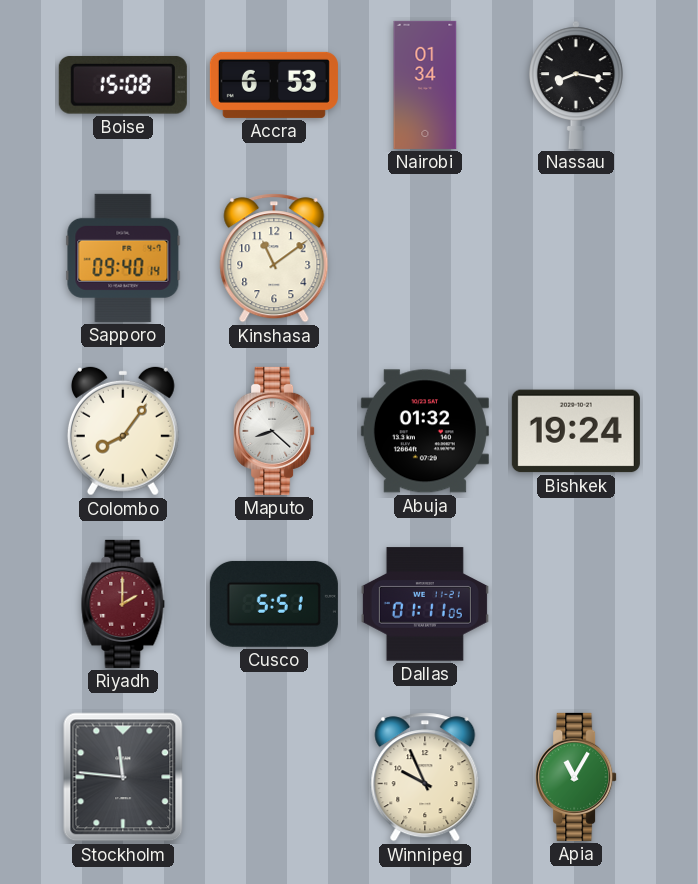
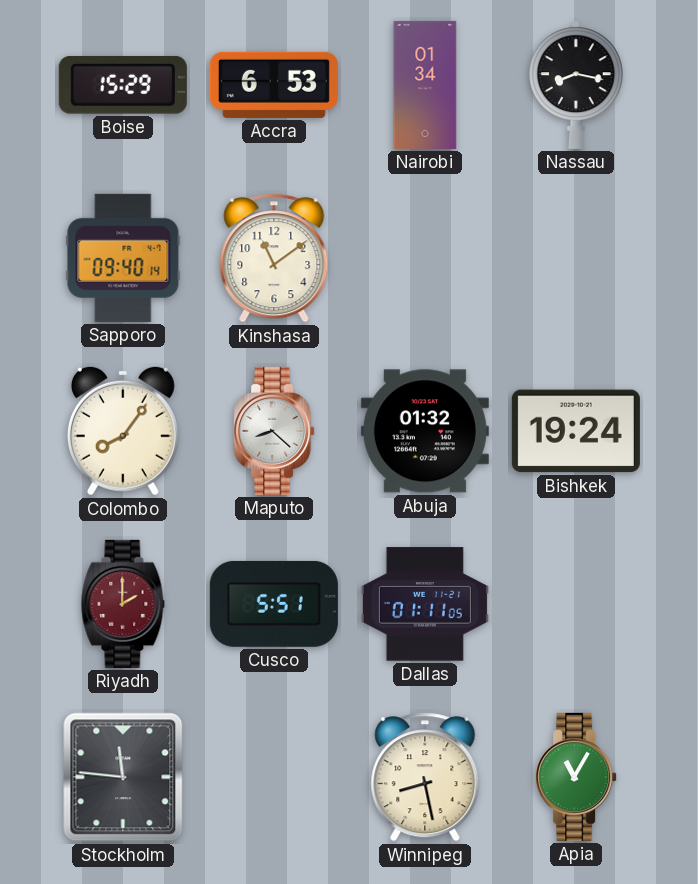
Boise: 15:08 -> 15:29
Winnipeg: 9:56 -> 8:28
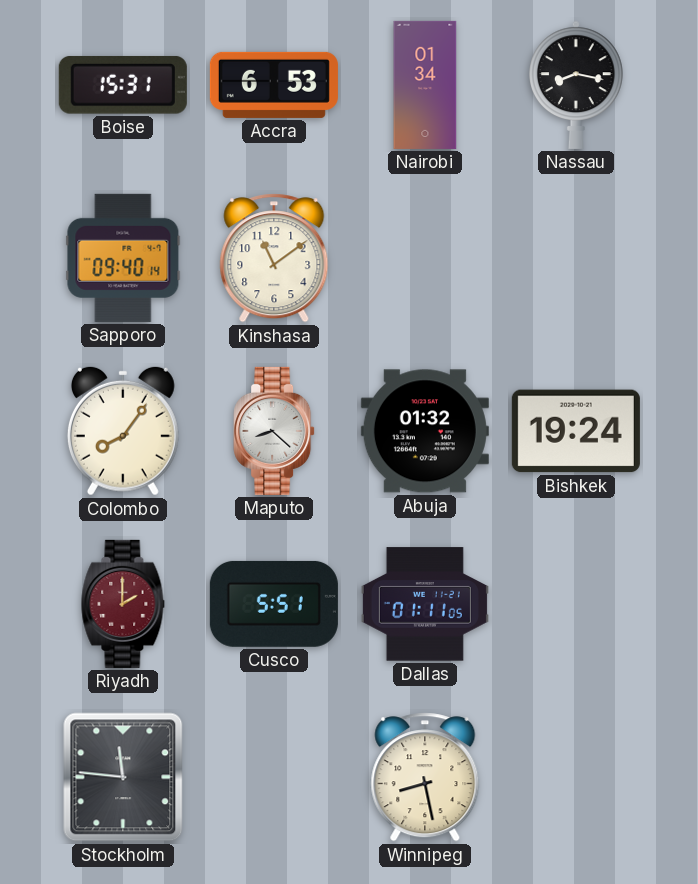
Boise: 15:29 -> 15:31
Apia: 11:05 -> none
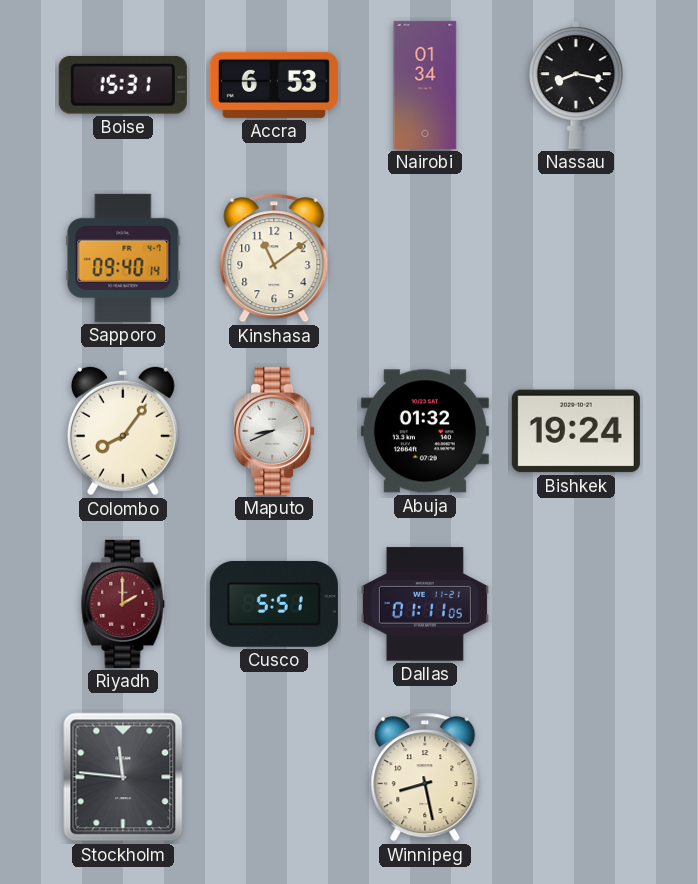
Maputo: 8:22 -> 8:41
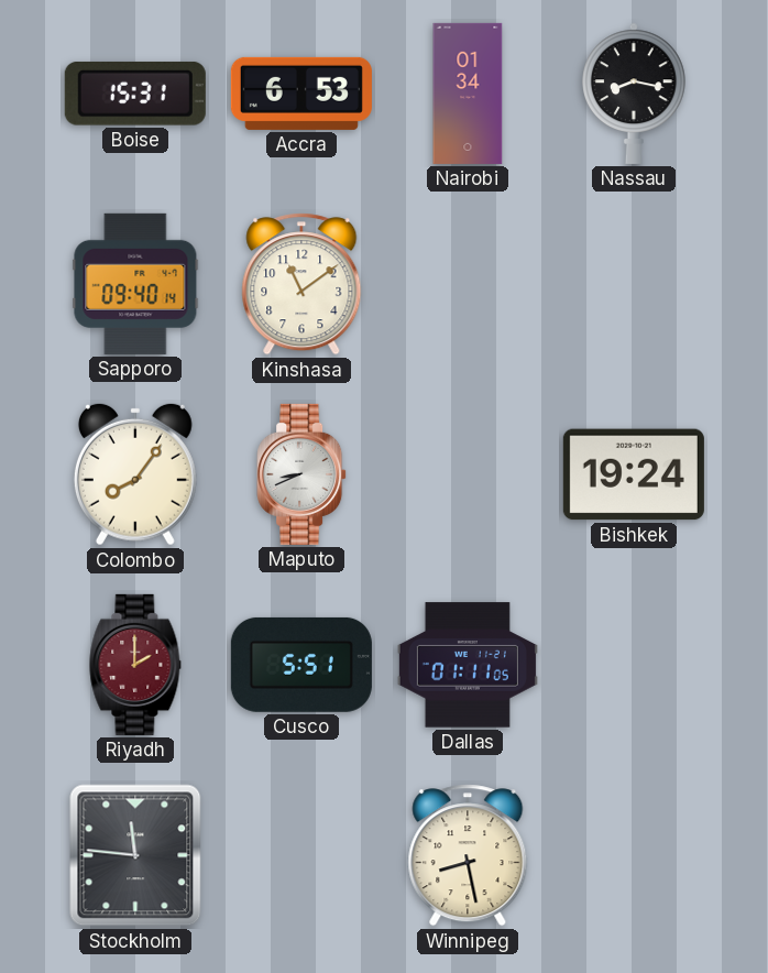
Abuja: 01:32 -> none
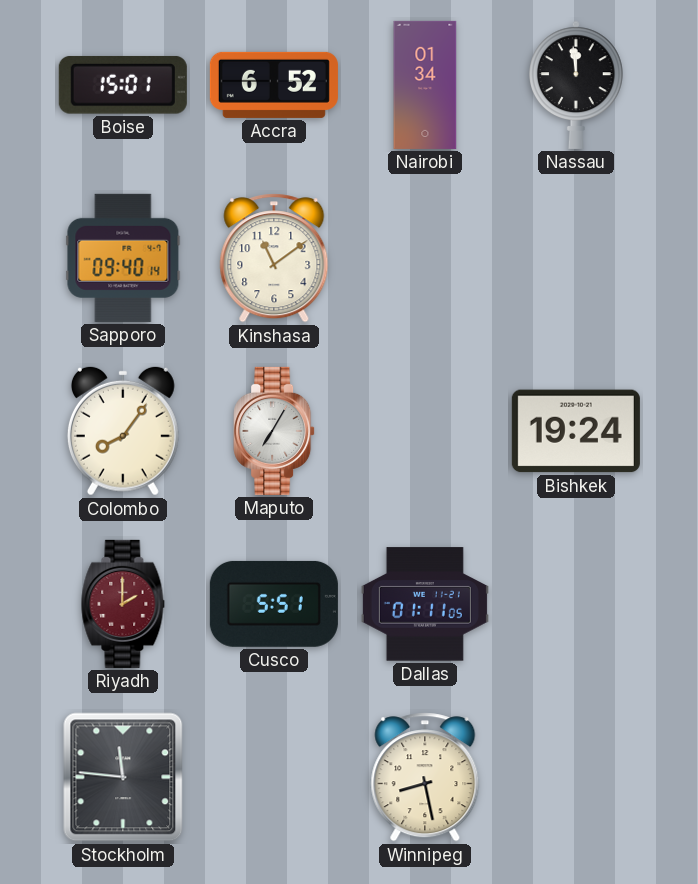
Boise: 15:31 -> 15:01
Accra: 6:53 -> 6:52
Nassau: 8:17 -> 11:59
Maputo: 8:41 -> 7:05
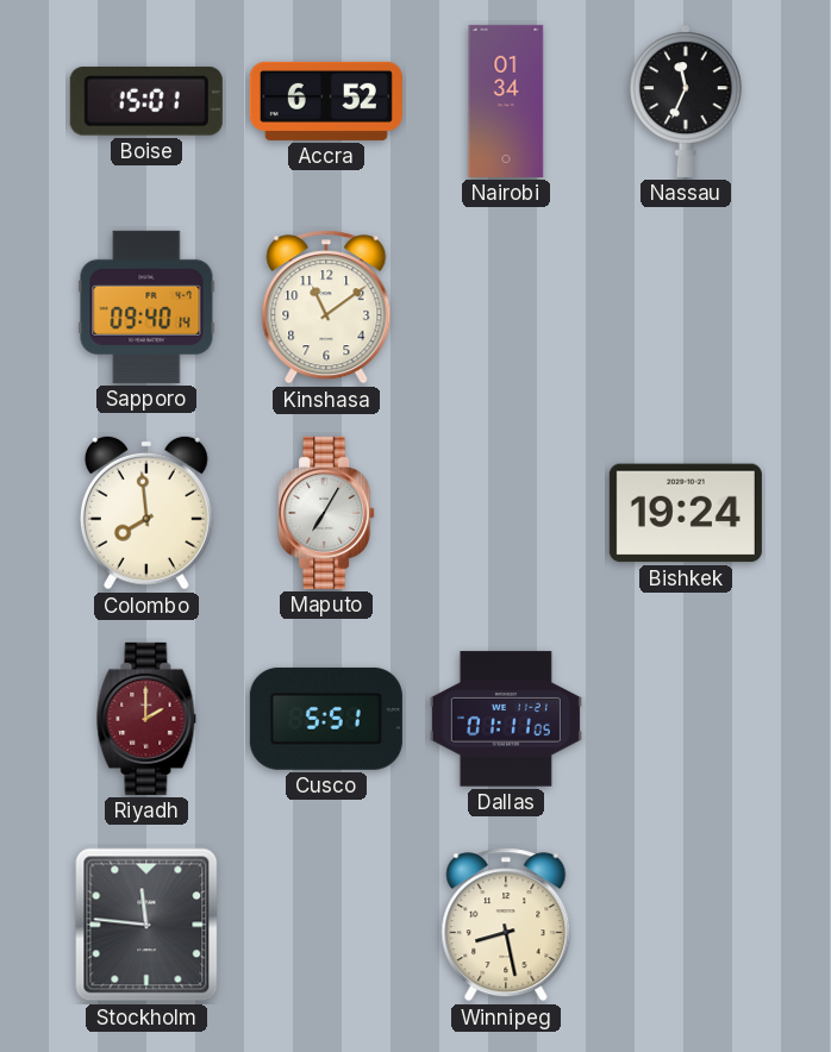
Nassau: 11:59 -> 11:34
Colombo: 8:06 -> 7:59
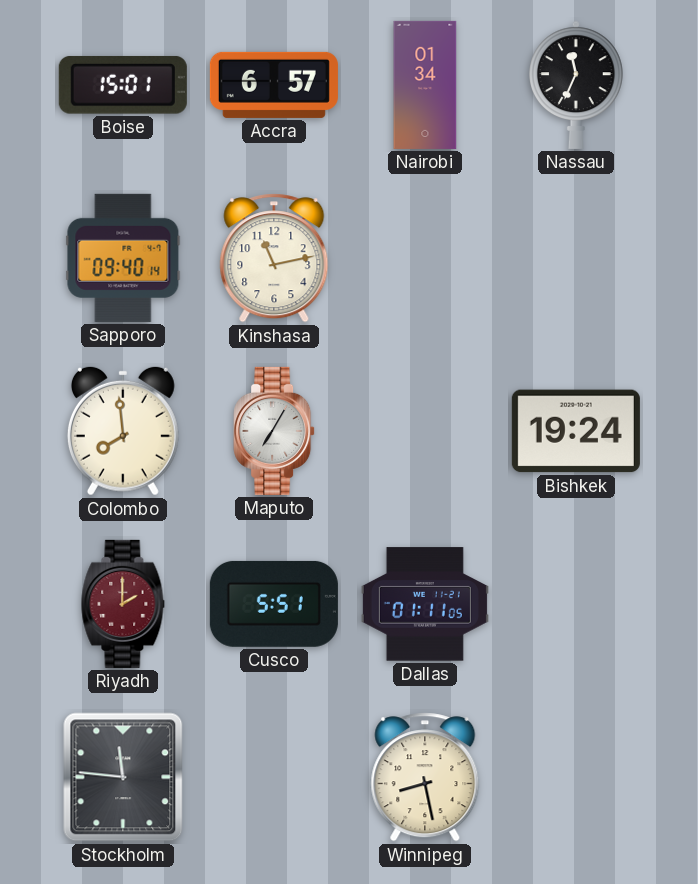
Accra: 6:52 -> 6:57
Kinshasa: 11:09 -> 11:13
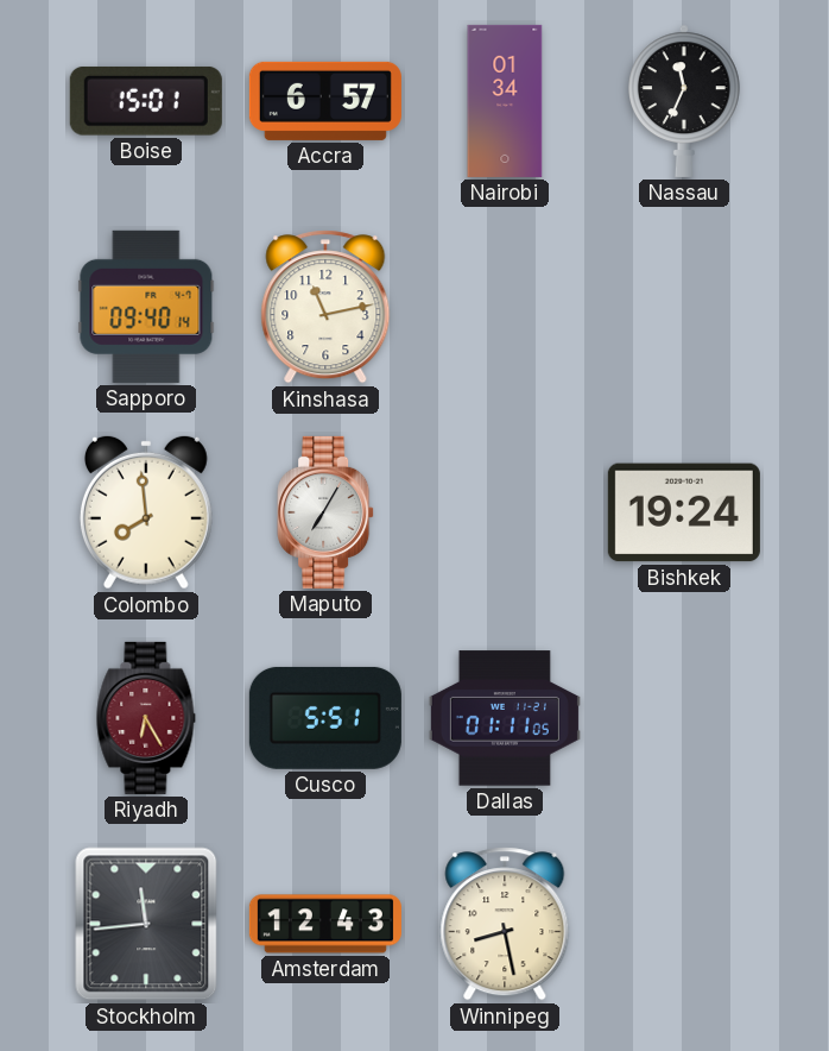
Riyadh: 2:00 -> 6:25
Stockholm: 11:46 -> 11:44
Amsterdam: none -> 12:43
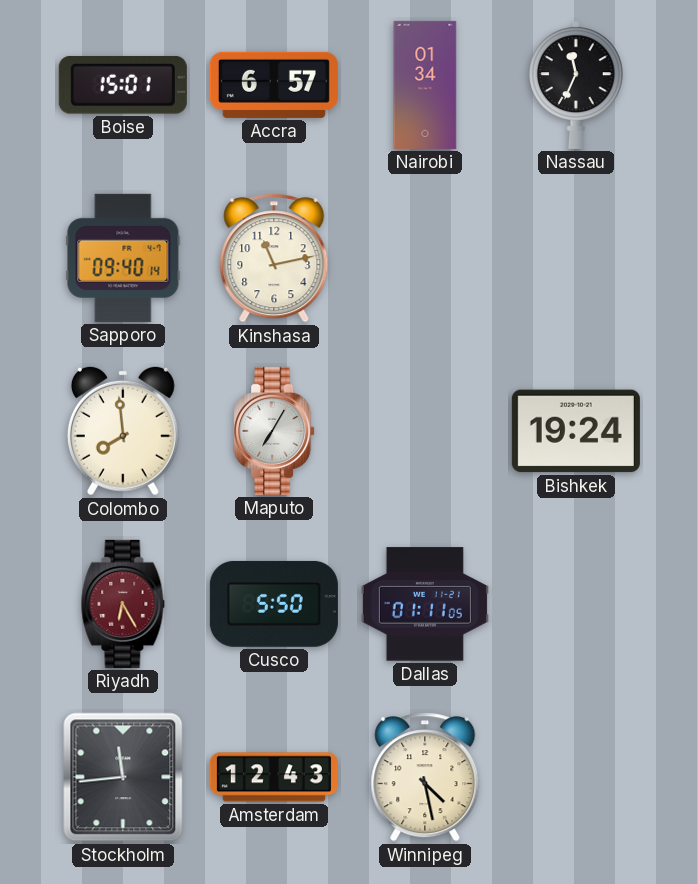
Cusco: 5:51 -> 5:50
Winnipeg: 8:28 -> 4:28
